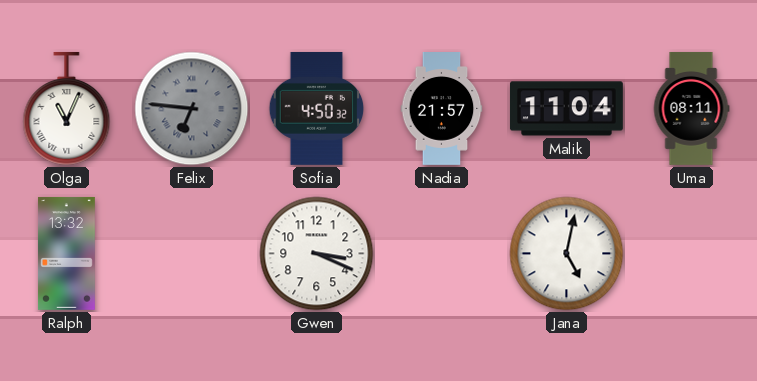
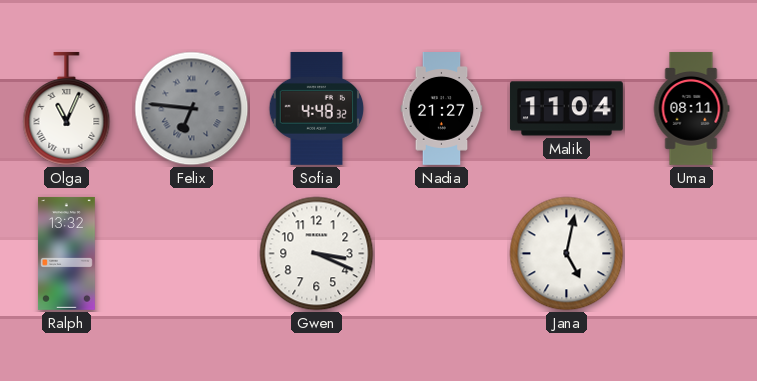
Sofia: 4:50 -> 4:48
Nadia: 21:57 -> 21:27
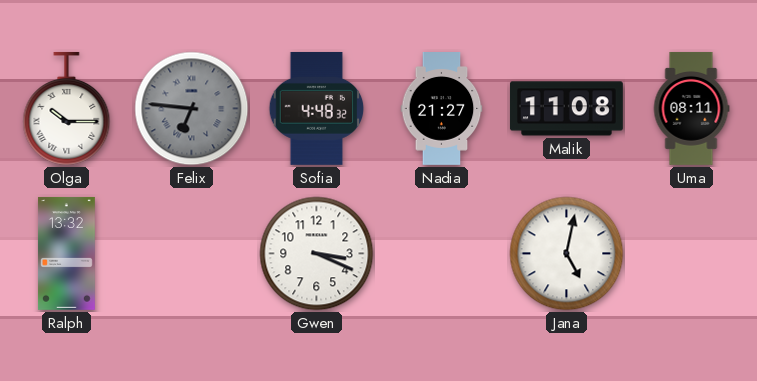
Olga: 11:04 -> 10:15
Malik: 11:04 -> 11:08
